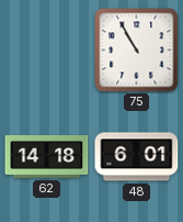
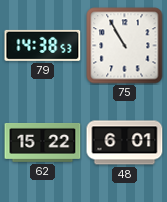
79: none -> 14:38
62: 14:18 -> 15:22
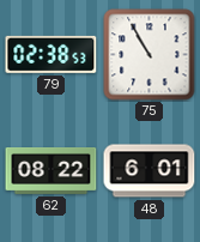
79: 14:38 -> 02:38
62: 15:22 -> 08:22
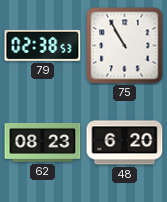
62: 08:22 -> 08:23
48: 6:01 -> 6:20
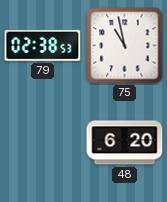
75: 10:55 -> 10:58
62: 08:23 -> none
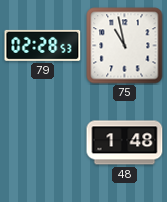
79: 02:38 -> 02:28
48: 6:20 -> 1:48
